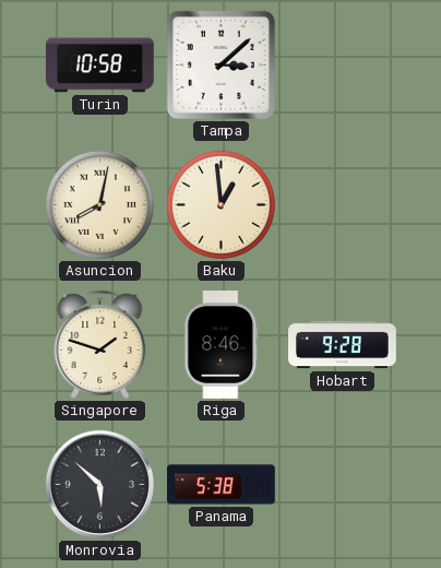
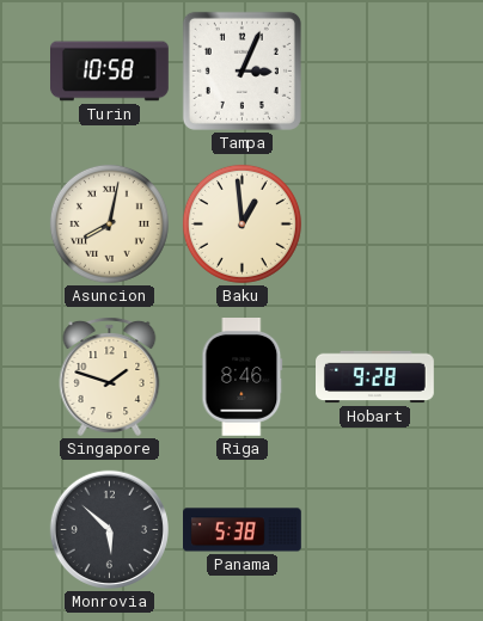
Tampa: 3:08 -> 3:04
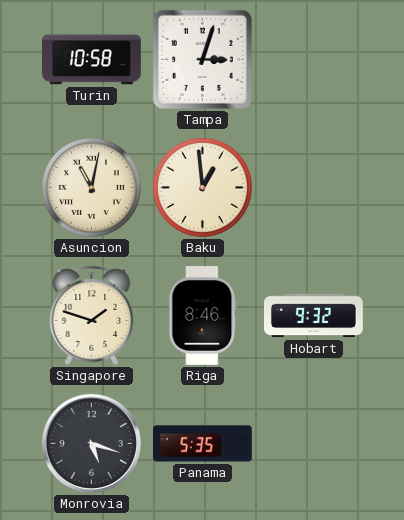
Tampa: 3:04 -> 3:03
Asuncion: 8:02 -> 11:02
Hobart: 9:28 -> 9:32
Monrovia: 5:52 -> 5:18
Panama: 5:38 -> 5:35
